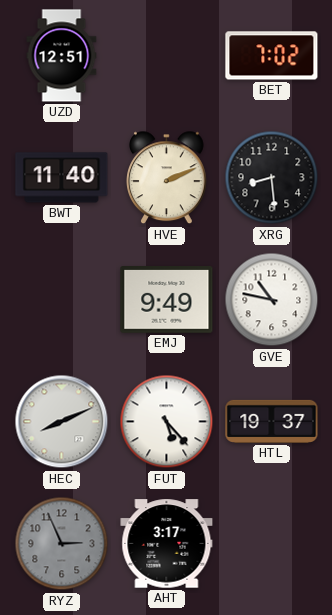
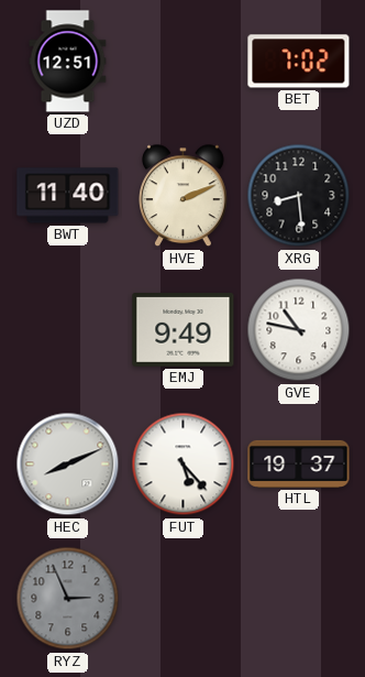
AHT: 3:17 -> none
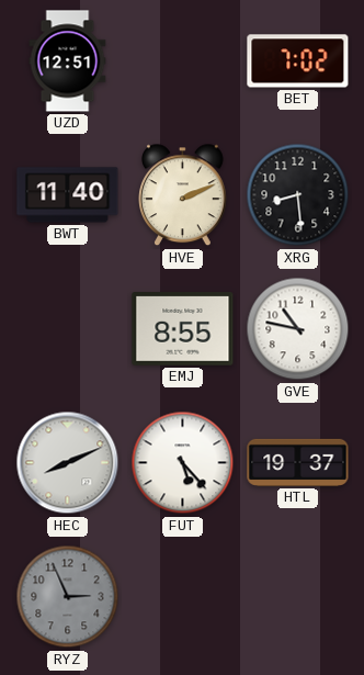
EMJ: 9:49 -> 8:55
